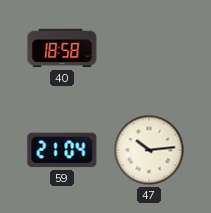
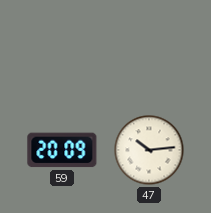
40: 18:58 -> none
59: 21:04 -> 20:09
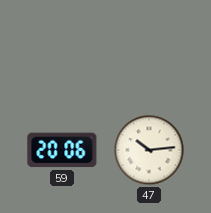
59: 20:09 -> 20:06
